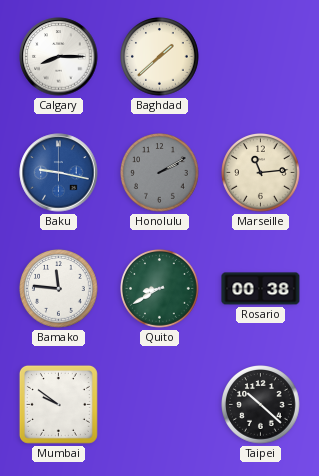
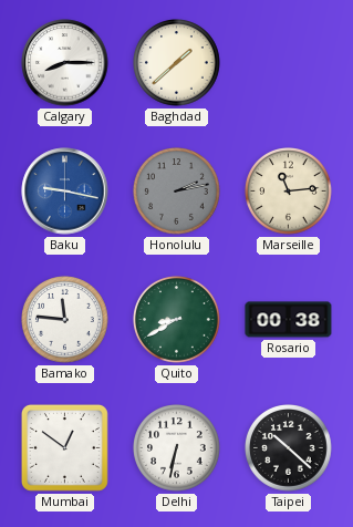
Honolulu: 2:10 -> 2:13
Mumbai: 9:51 -> 12:51
Delhi: none -> 6:32
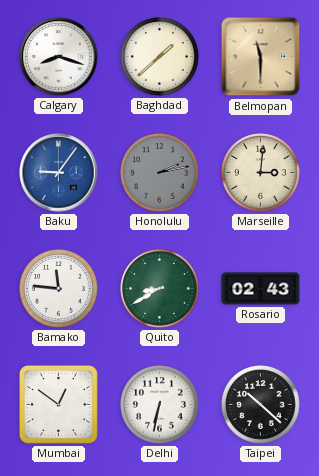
Calgary: 8:15 -> 8:18
Belmopan: none -> 11:30
Baku: 9:17 -> 9:06
Marseille: 11:14 -> 3:01
Rosario: 00:38 -> 02:43
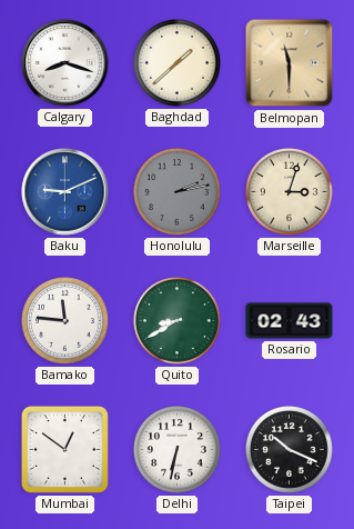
Baku: 9:06 -> 9:11
Marseille: 3:01 -> 3:03
Taipei: 10:22 -> 10:19
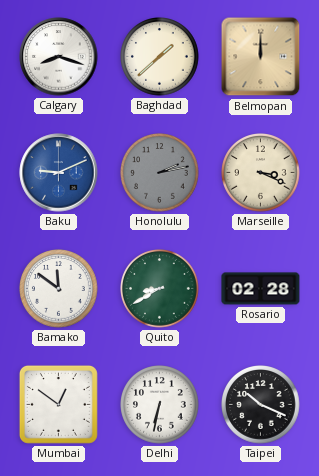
Belmopan: 11:30 -> 12:00
Marseille: 3:03 -> 3:19
Bamako: 11:46 -> 11:51
Rosario: 02:43 -> 02:28
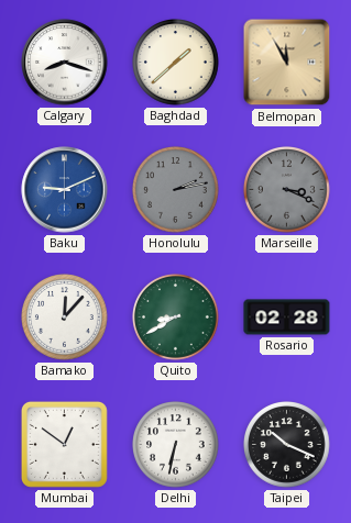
Belmopan: 12:00 -> 11:55
Marseille dial: cream -> grey
Bamako: 11:51 -> 12:07
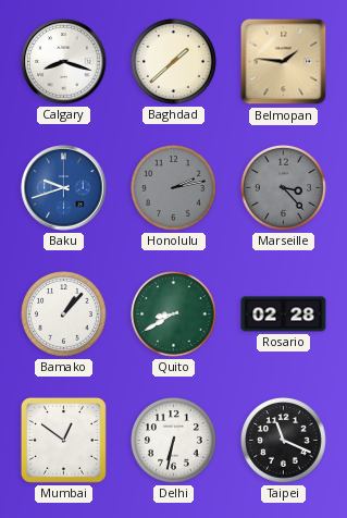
Belmopan: 11:55 -> 1:46
Baku: 9:11 -> 9:42
Marseille: 3:19 -> 3:23
Bamako: 12:07 -> 1:07
Taipei: 10:19 -> 11:19
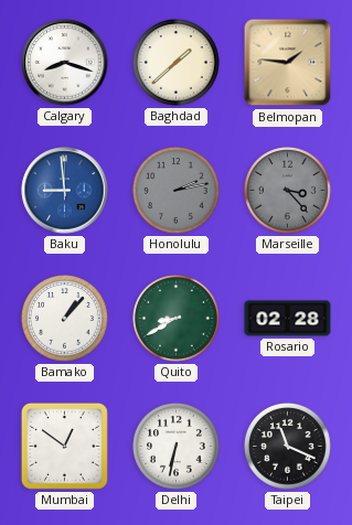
Baku: 9:42 -> 8:59
